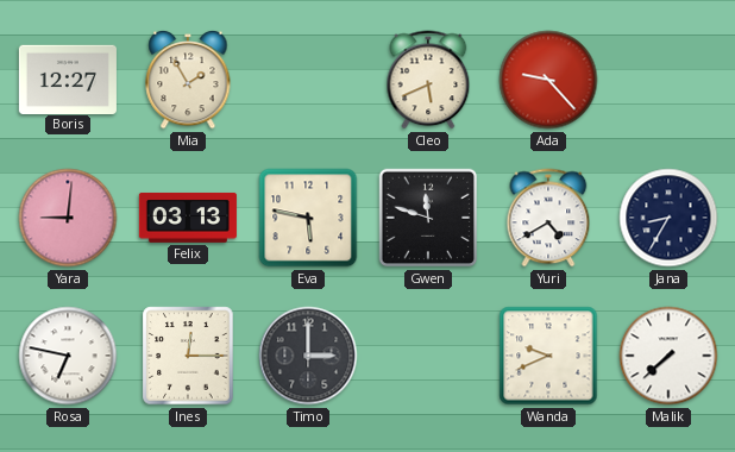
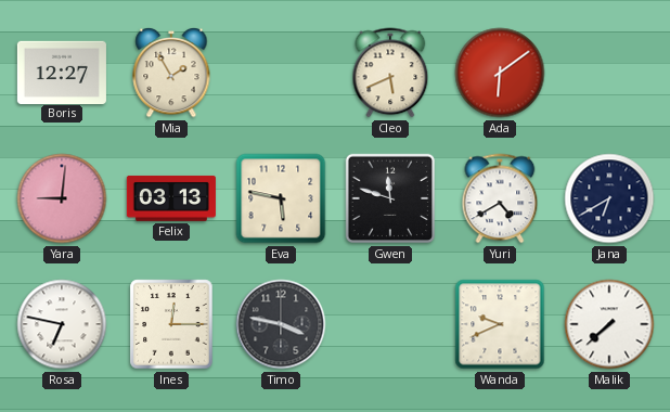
Ada: 9:23 -> 6:09
Jana: 8:35 -> 6:40
Timo: 3:00 -> 3:47
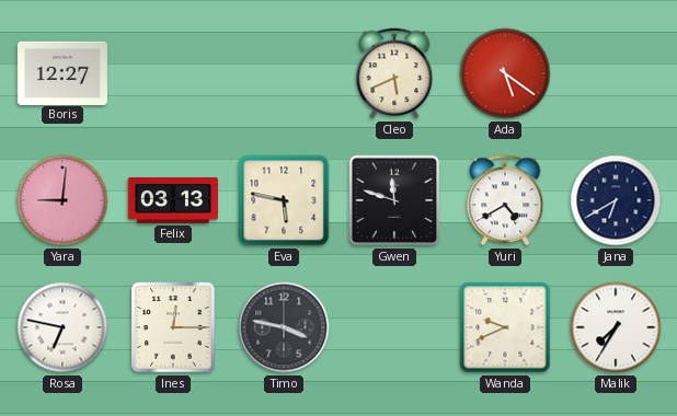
Mia: 1:55 -> none
Ada: 6:09 -> 5:21
Malik: 7:38 -> 7:35
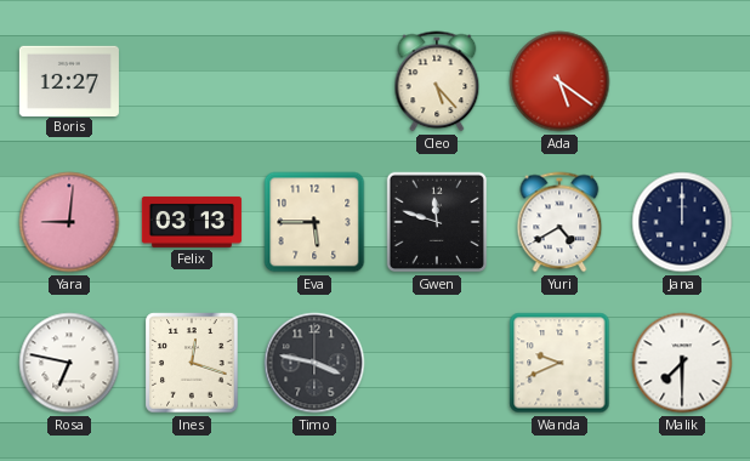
Cleo: 5:41 -> 5:23
Eva: 5:47 -> 5:45
Jana: 6:40 -> 12:00
Ines: 12:15 -> 12:18
Malik: 7:35 -> 7:30
